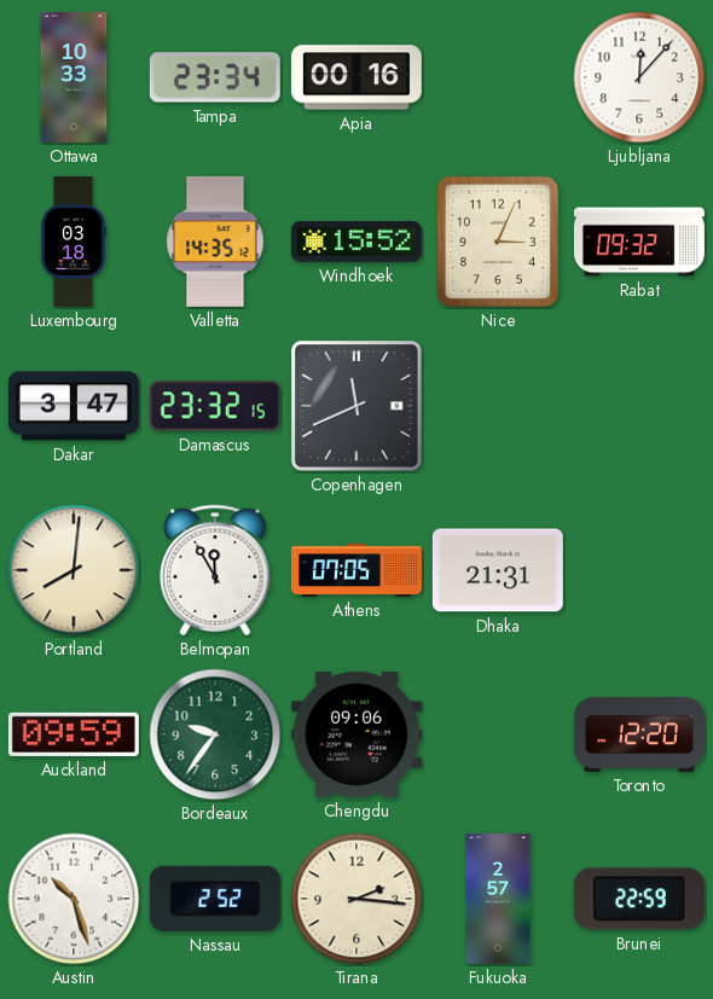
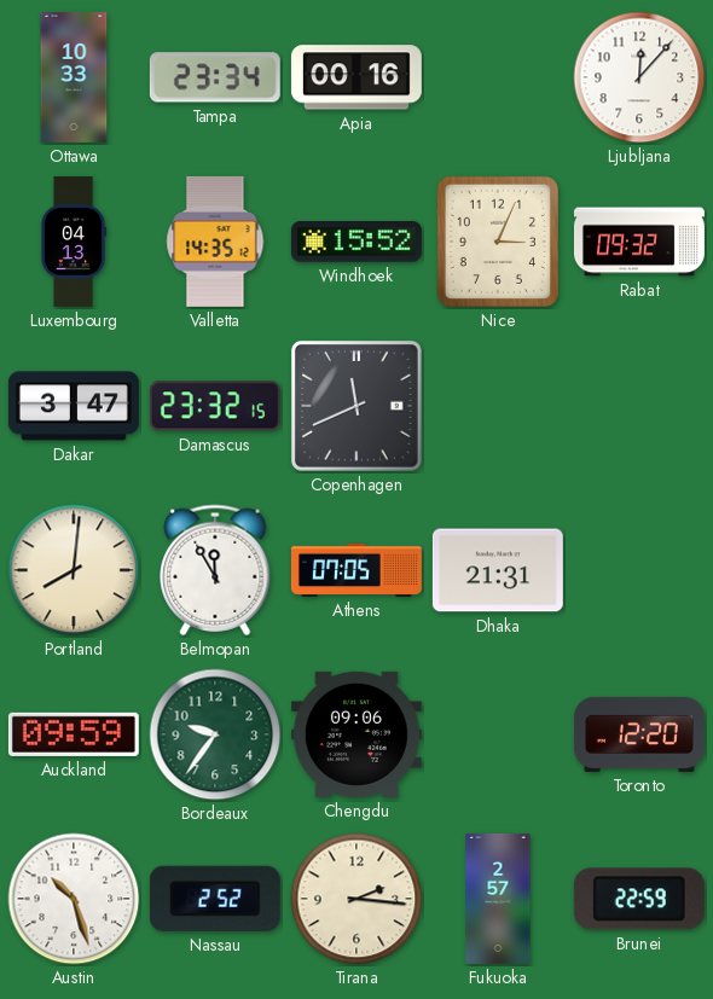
Luxembourg: 03:18 -> 04:13
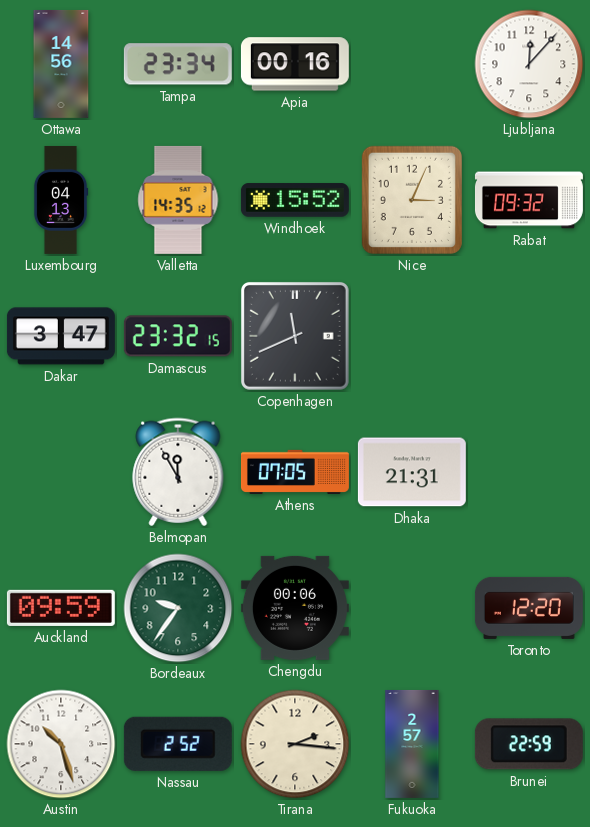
Ottawa: 10:33 -> 14:56
Portland: 8:01 -> none
Chengdu: 09:06 -> 00:06
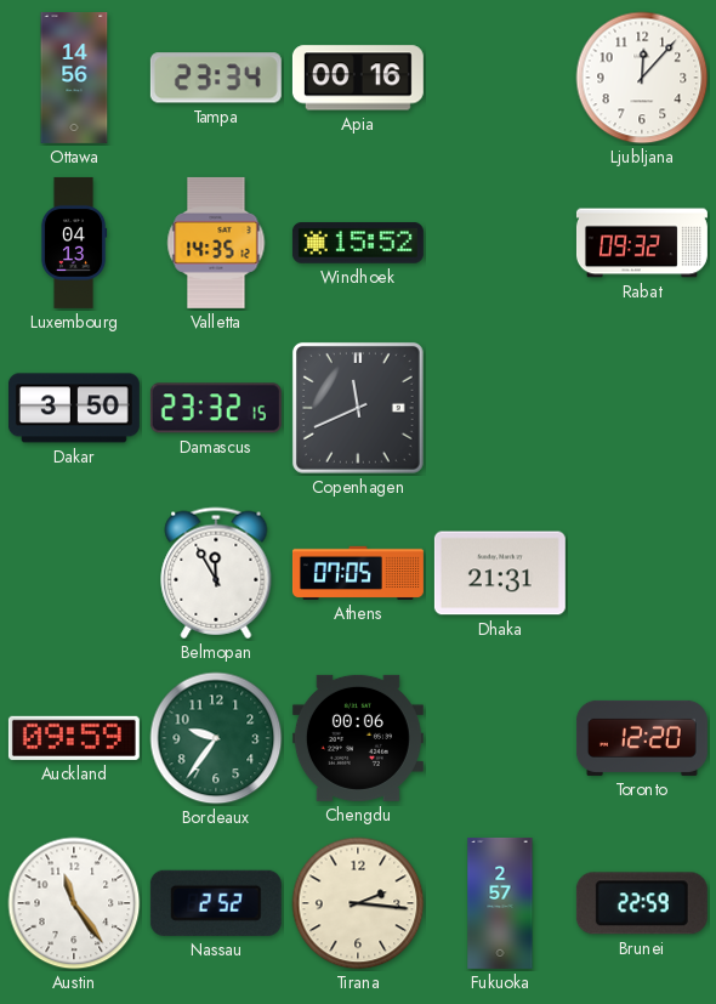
Nice: 3:04 -> none
Dakar: 3:47 -> 3:50
Austin: 10:27 -> 11:24
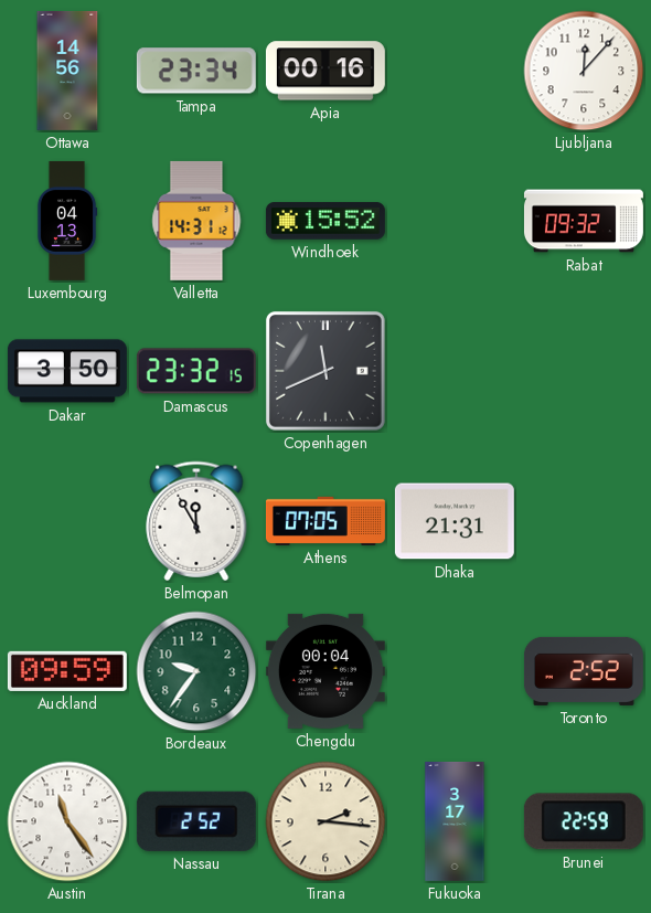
Valletta: 14:35 -> 14:31
Chengdu: 00:06 -> 00:04
Toronto: 12:20 -> 2:52
Fukuoka: 2:57 -> 3:17
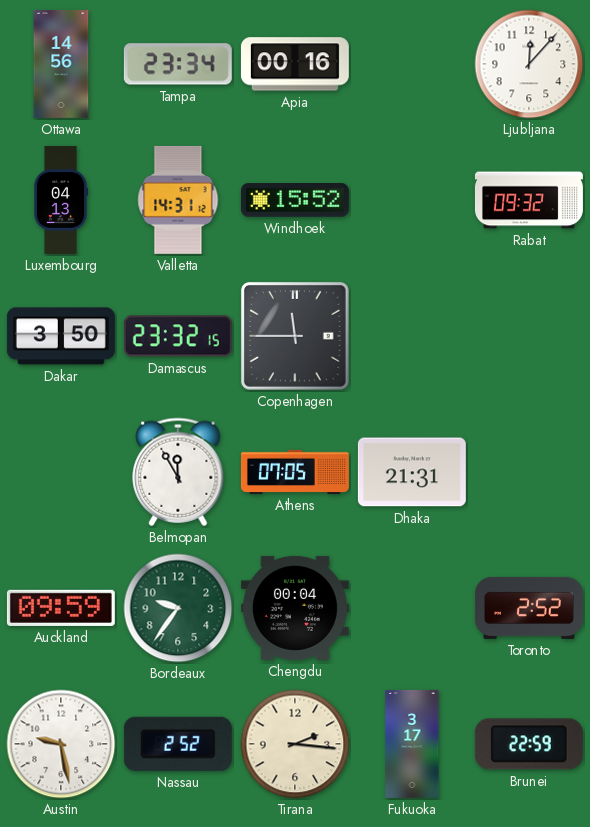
Copenhagen: 11:41 -> 11:45
Austin: 11:24 -> 9:28
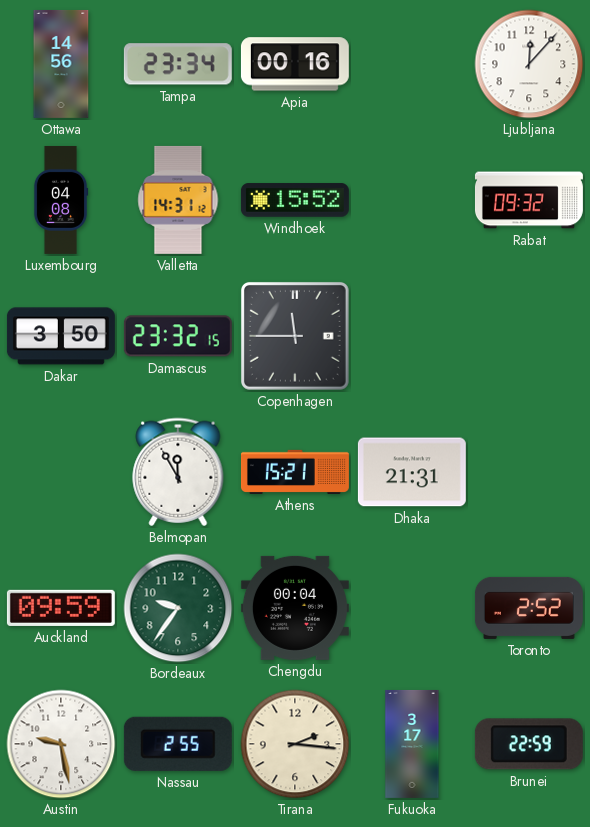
Luxembourg: 04:13 -> 04:08
Athens: 07:05 -> 15:21
Nassau: 2:52 -> 2:55
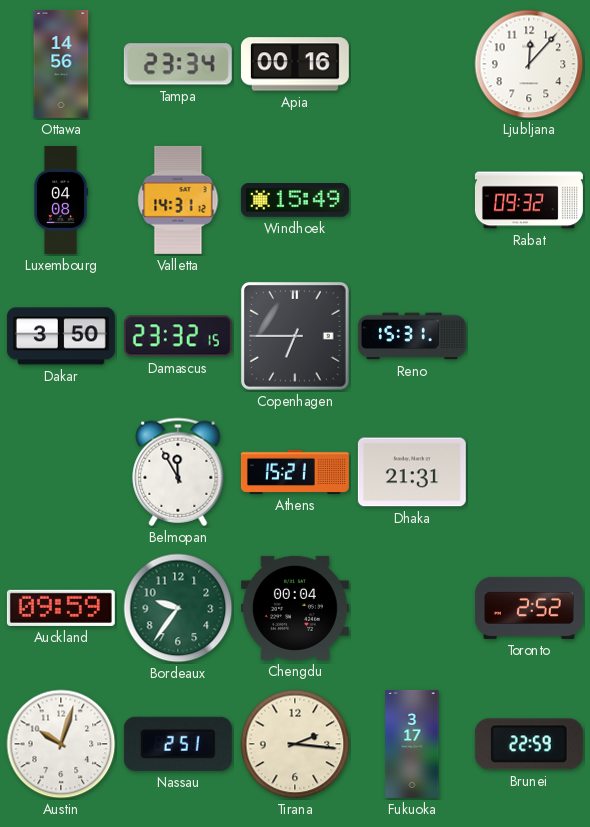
Windhoek: 15:52 -> 15:49
Copenhagen: 11:45 -> 6:45
Reno: none -> 15:31
Austin: 9:28 -> 10:03
Nassau: 2:55 -> 2:51
